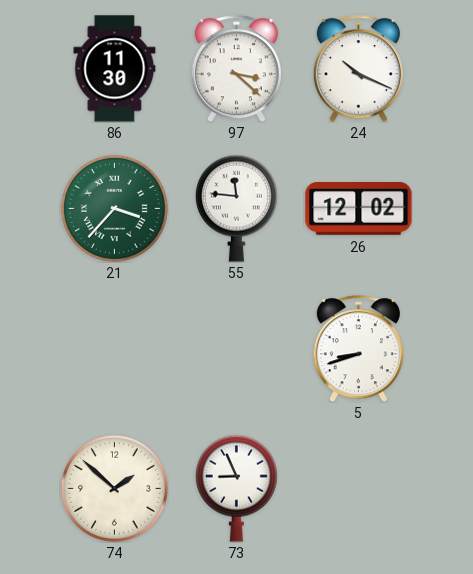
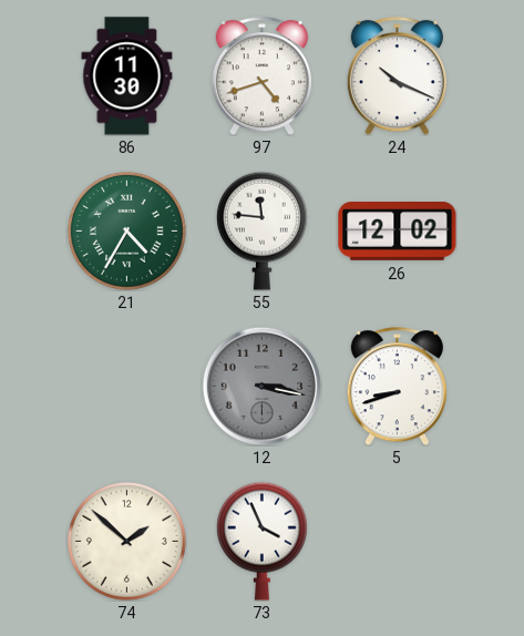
97: 3:22 -> 4:42
21: 3:37 -> 4:35
12: none -> 3:17
73: 8:56 -> 3:56
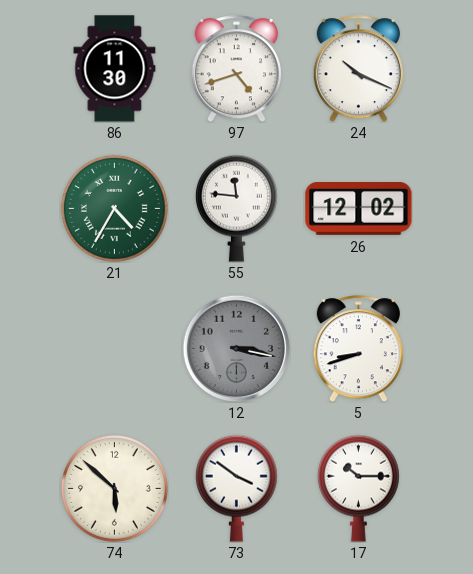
74: 1:52 -> 5:52
73: 3:56 -> 3:51
17: none -> 10:15
